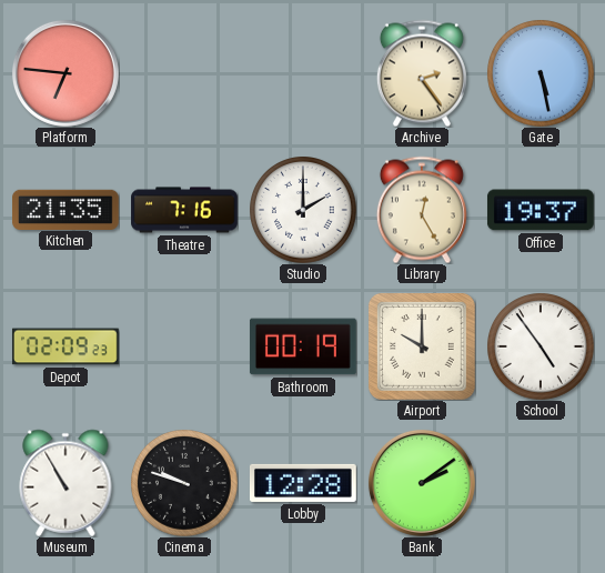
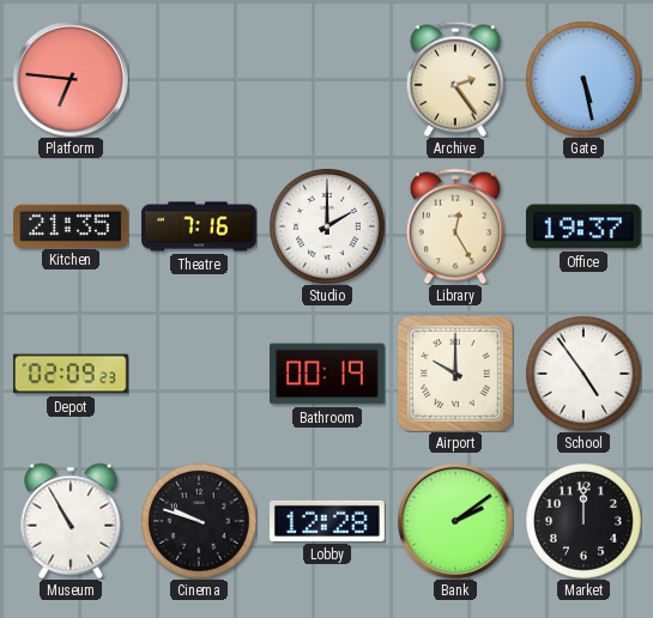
Market: none -> 12:00
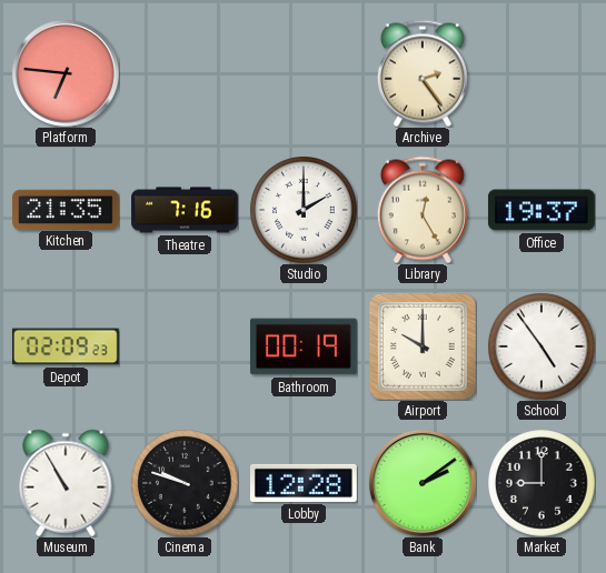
Gate: 5:28 -> none
Market: 12:00 -> 9:00
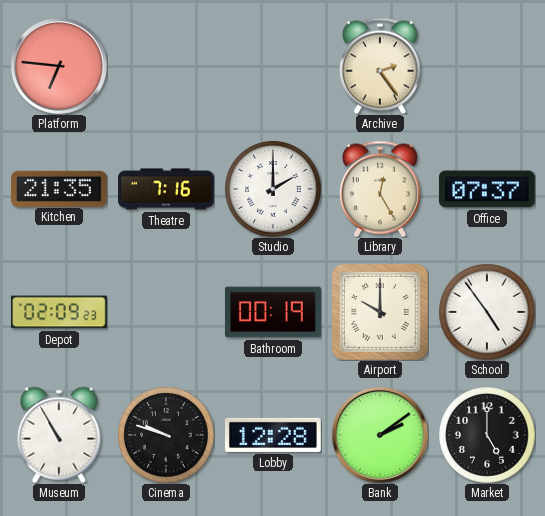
Office: 19:37 -> 07:37
Market: 9:00 -> 5:00
